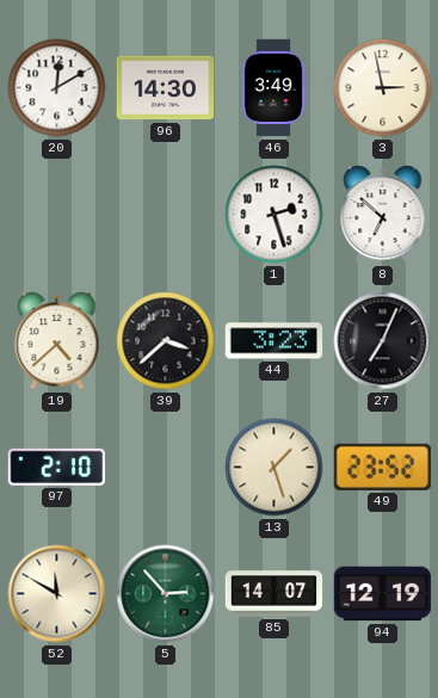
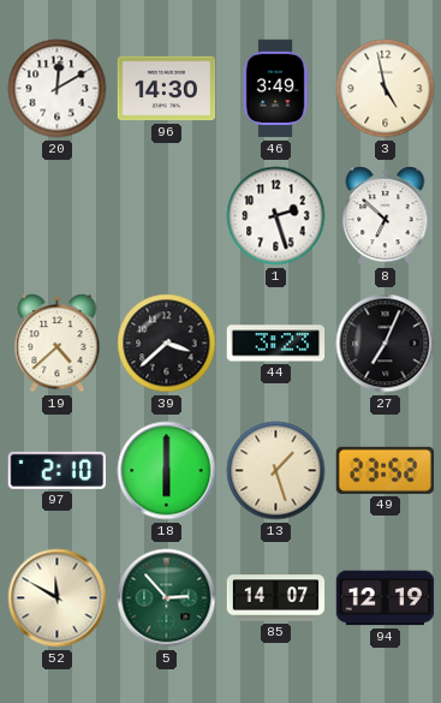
3: 2:58 -> 4:58
18: none -> 6:00
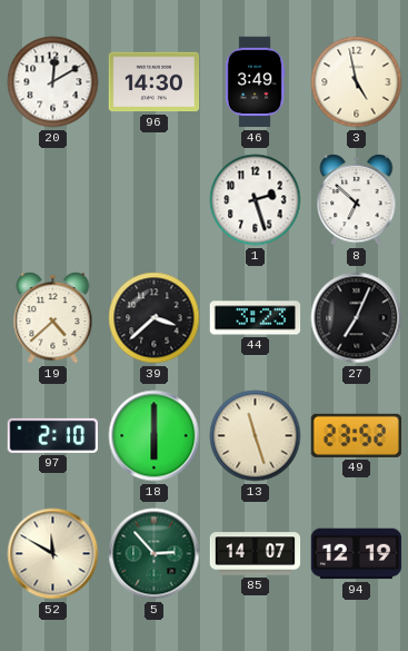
13: 1:27 -> 11:27
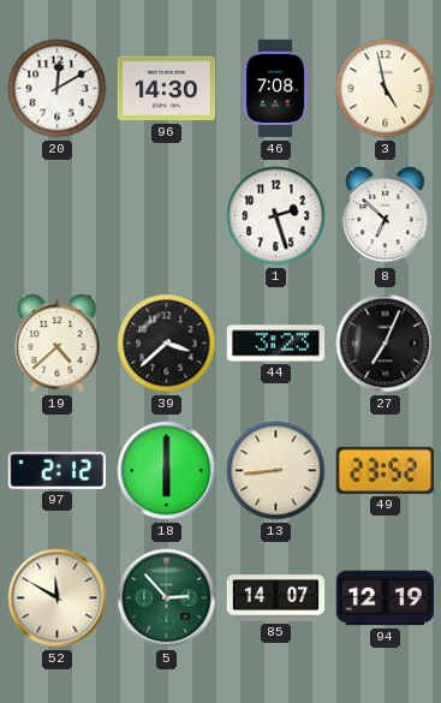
46: 3:49 -> 7:08
97: 2:10 -> 2:12
13: 11:27 -> 8:44
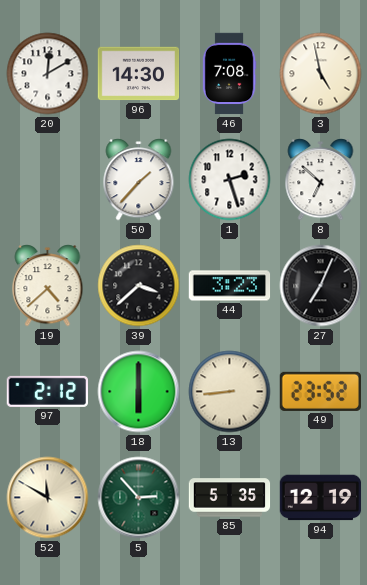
50: none -> 1:37
85: 14:07 -> 5:35
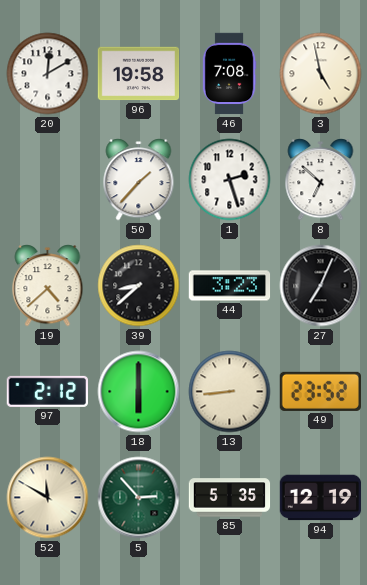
96: 14:30 -> 19:58
39: 3:38 -> 8:38
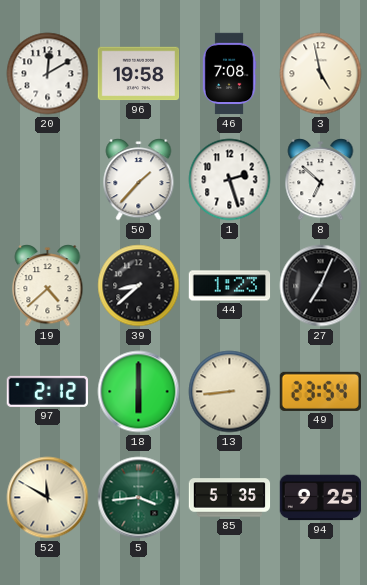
44: 3:23 -> 1:23
49: 23:52 -> 23:54
5: 2:53 -> 3:44
94: 12:19 -> 9:25
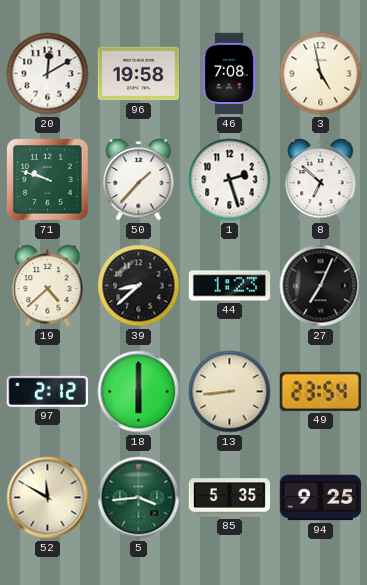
71: none -> 9:48
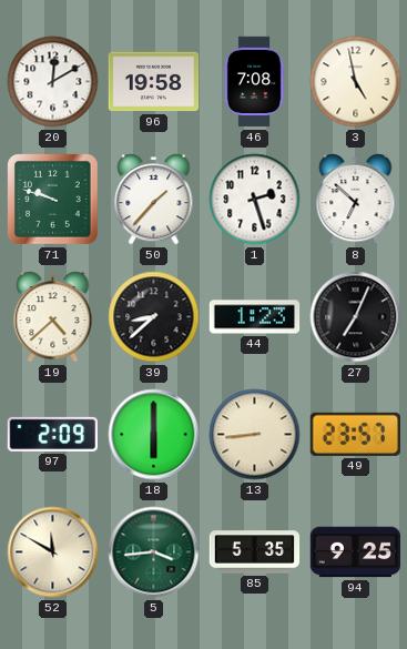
97: 2:12 -> 2:09
49: 23:54 -> 23:57
